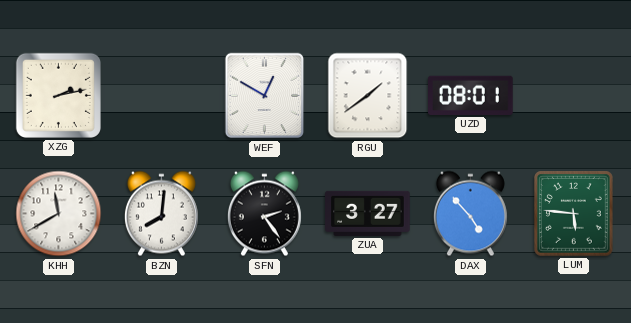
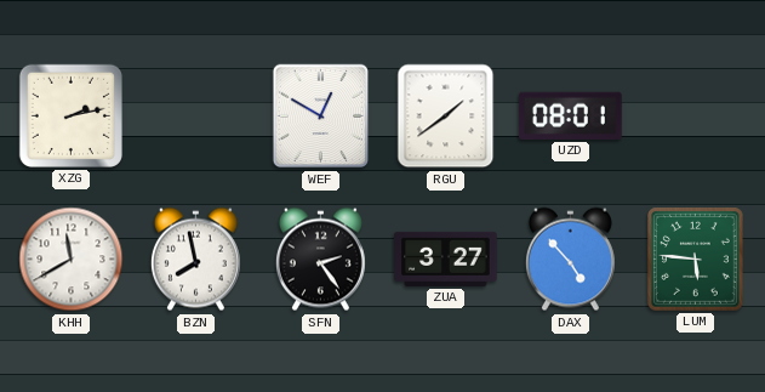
BZN: 8:01 -> 7:58
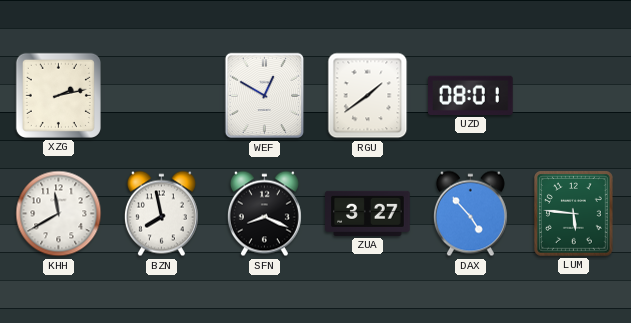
SFN: 2:24 -> 8:19
